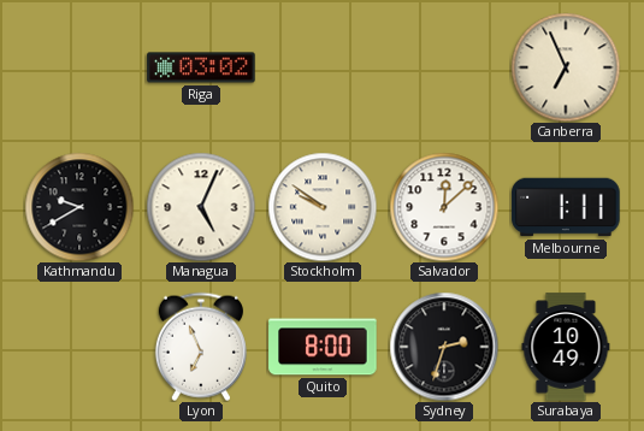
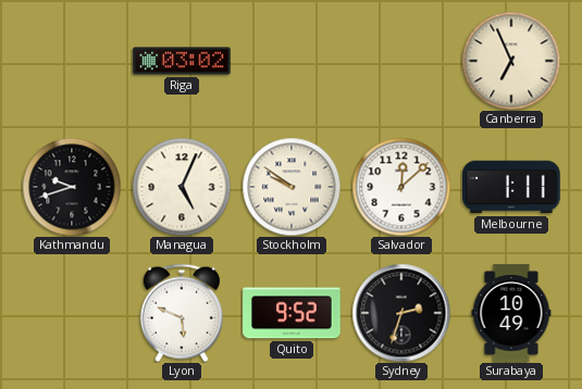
Kathmandu: 9:40 -> 9:42
Lyon: 6:56 -> 5:49
Quito: 8:00 -> 9:52
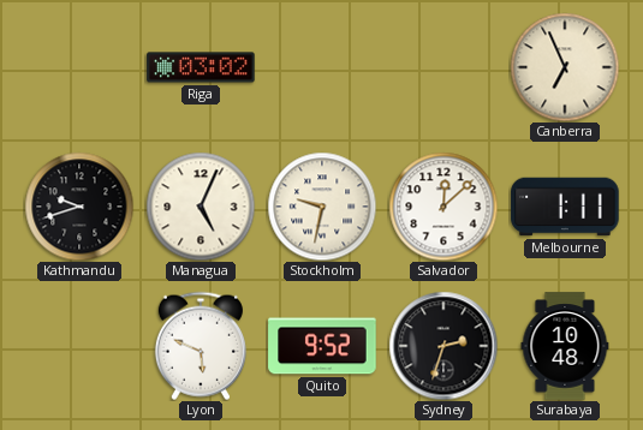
Stockholm: 9:51 -> 9:32
Surabaya: 10:49 -> 10:48
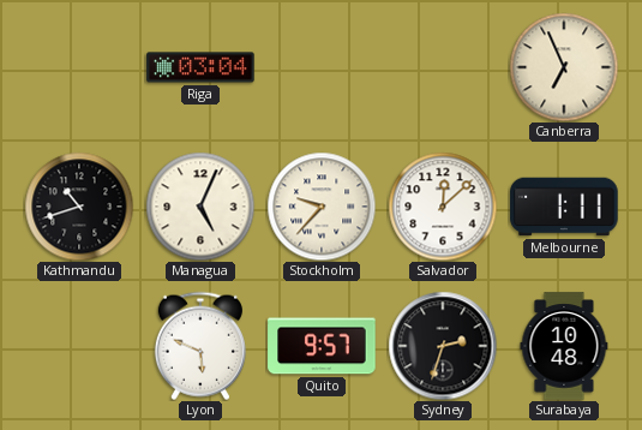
Riga: 03:02 -> 03:04
Kathmandu: 9:42 -> 10:42
Stockholm: 9:32 -> 9:37
Quito: 9:52 -> 9:57
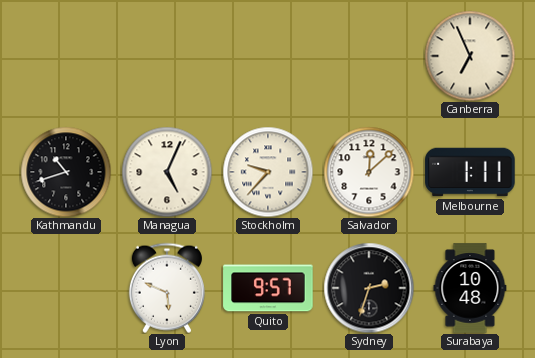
Riga: 03:04 -> none
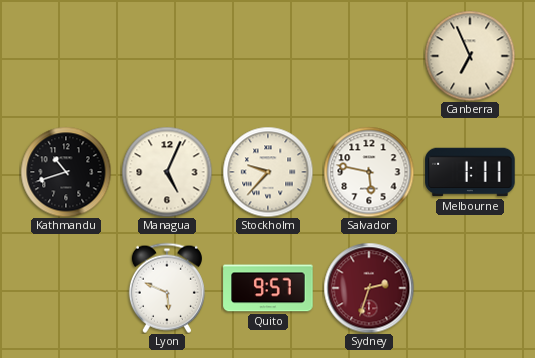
Salvador: 12:08 -> 5:47
Sydney dial: black -> burgundy
Surabaya: 10:48 -> none
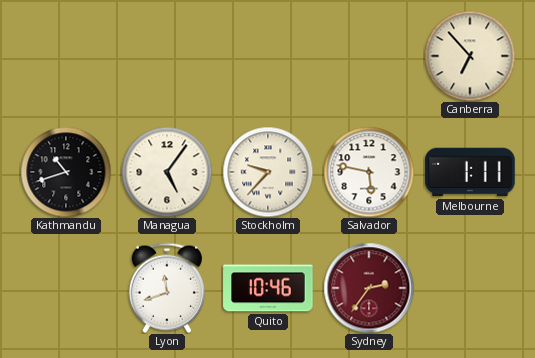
Canberra: 6:56 -> 6:53
Managua: 5:04 -> 5:06
Lyon: 5:49 -> 11:42
Quito: 9:57 -> 10:46
Sydney: 2:33 -> 2:36
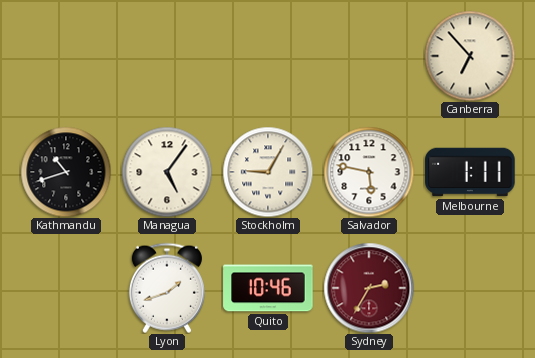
Stockholm: 9:37 -> 9:05
Lyon: 11:42 -> 1:42
Sydney: 2:36 -> 2:35
